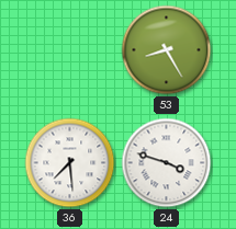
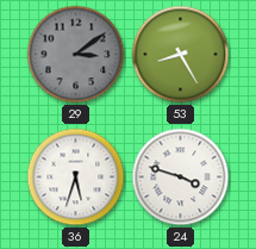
29: none -> 3:09
36: 7:29 -> 5:33
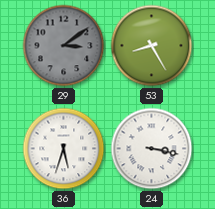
24: 3:48 -> 3:17
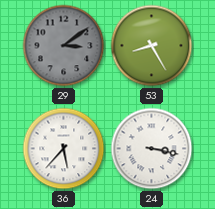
36: 5:33 -> 5:37
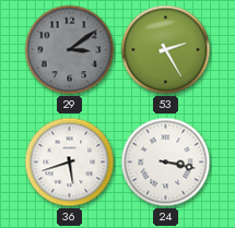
53: 8:25 -> 2:25
36: 5:37 -> 5:42
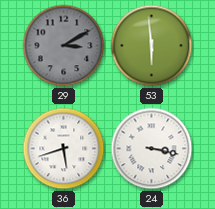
29: 3:09 -> 3:10
53: 2:25 -> 5:59
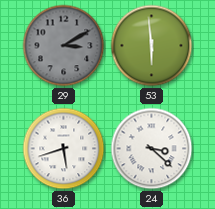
24: 3:17 -> 3:22
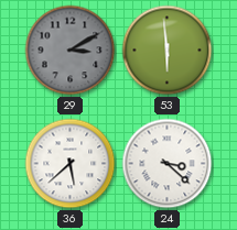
36: 5:42 -> 5:38
